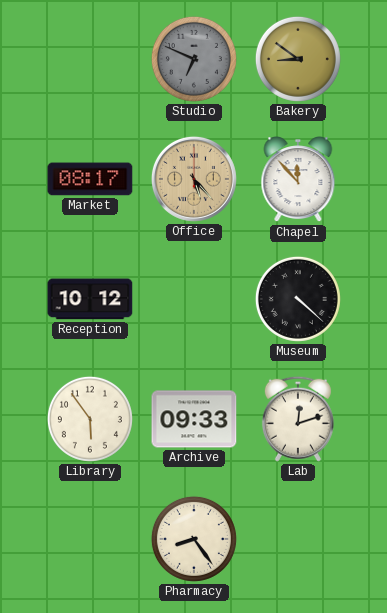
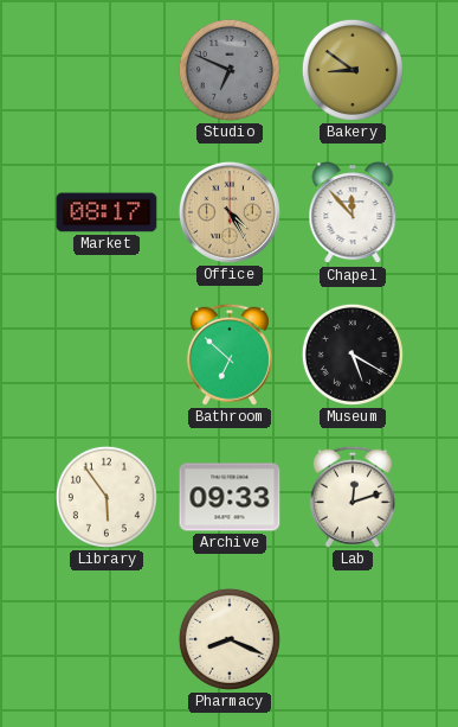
Office: 5:23 -> 4:25
Reception: 10:12 -> none
Bathroom: none -> 6:52
Museum: 4:22 -> 5:20
Pharmacy: 8:24 -> 8:19
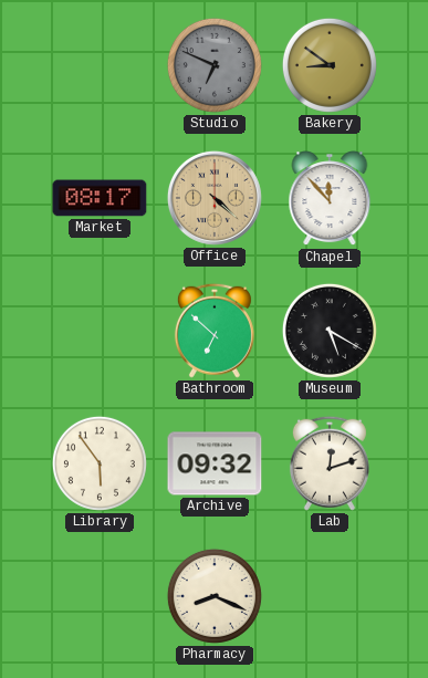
Office: 4:25 -> 4:22
Archive: 09:33 -> 09:32
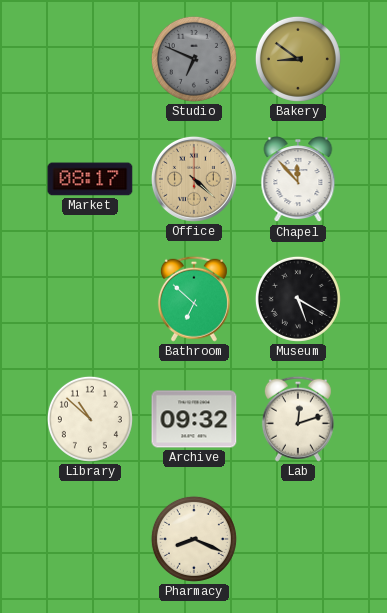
Library: 5:54 -> 10:52
